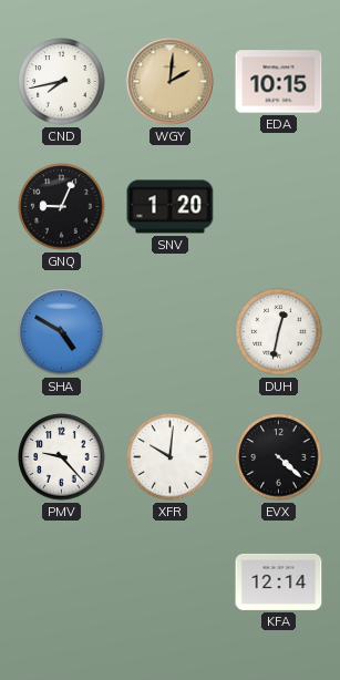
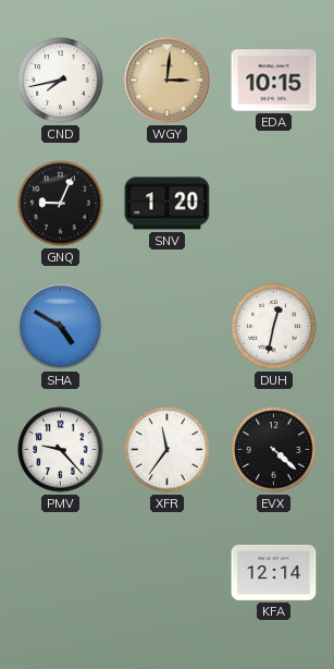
WGY: 2:01 -> 3:01
XFR: 10:01 -> 11:36
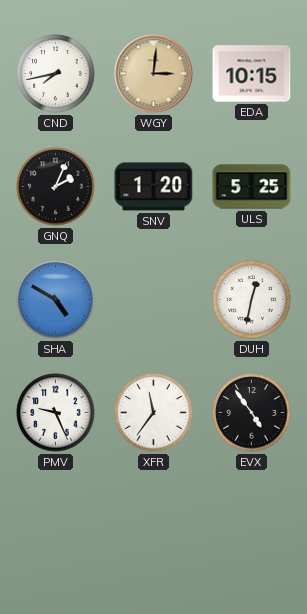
GNQ: 9:04 -> 2:04
ULS: none -> 5:25
PMV: 9:23 -> 9:26
EVX: 4:22 -> 4:54
KFA: 12:14 -> none
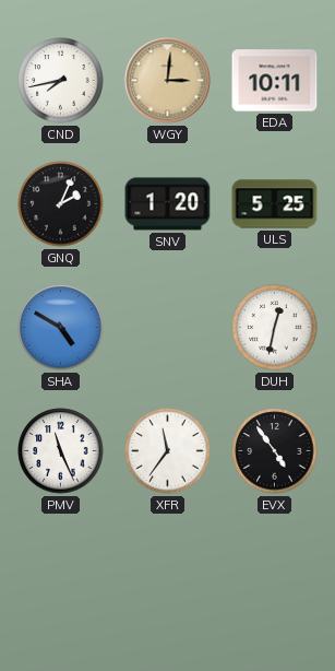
EDA: 10:15 -> 10:11
PMV: 9:26 -> 11:26
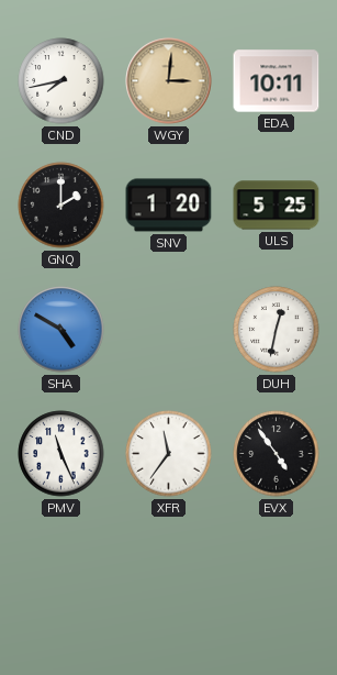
GNQ: 2:04 -> 2:00
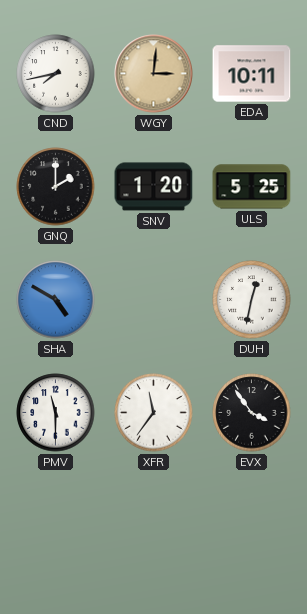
PMV: 11:26 -> 11:30
EVX: 4:54 -> 3:54
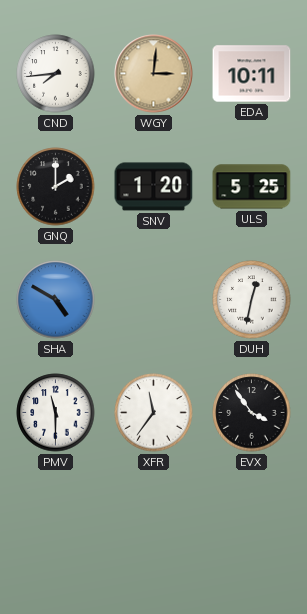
CND: 7:43 -> 7:44
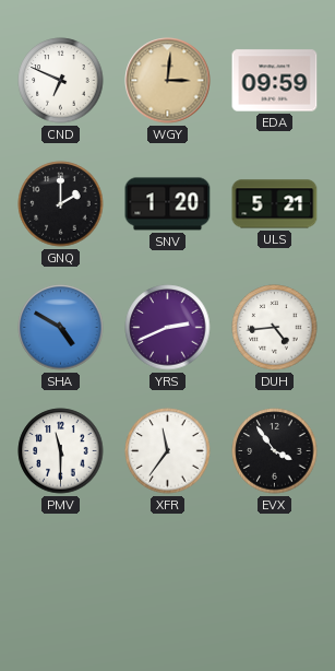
CND: 7:44 -> 6:49
EDA: 10:11 -> 09:59
ULS: 5:25 -> 5:21
YRS: none -> 2:41
DUH: 12:32 -> 4:44
